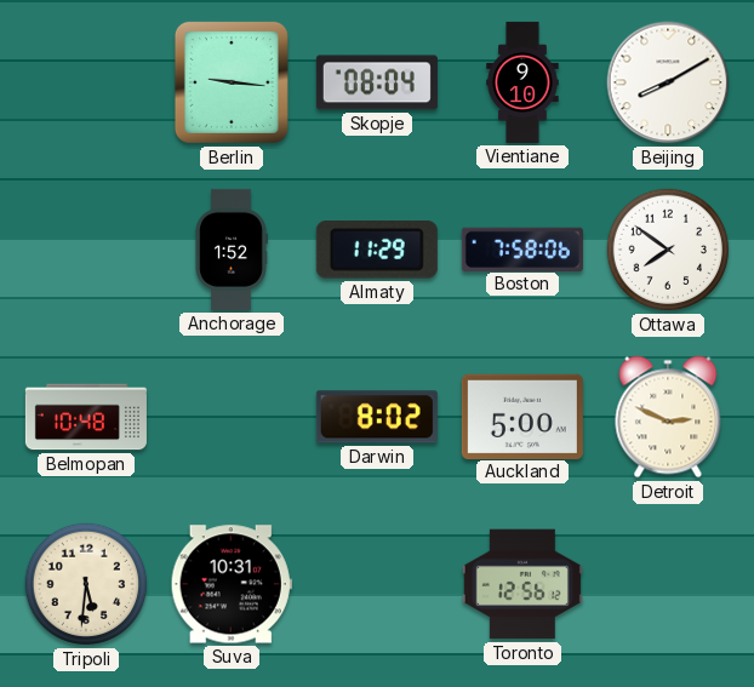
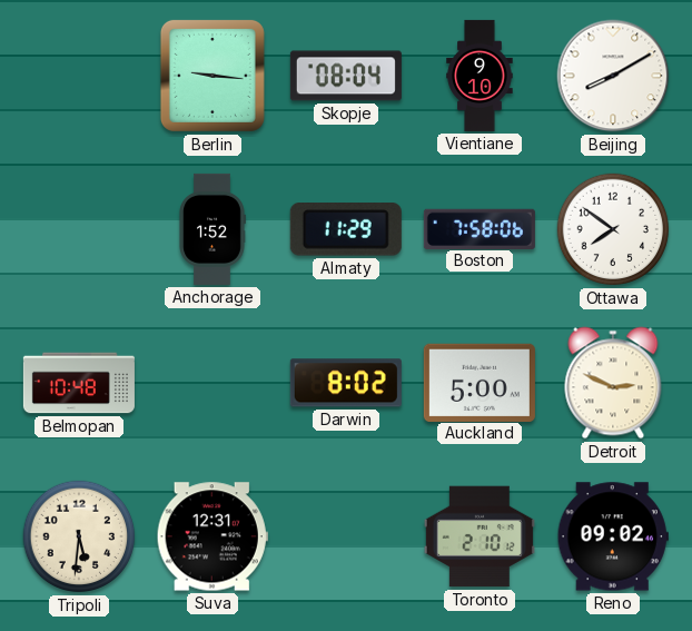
Suva: 10:31 -> 12:31
Toronto: 12:56 -> 2:10
Reno: none -> 09:02
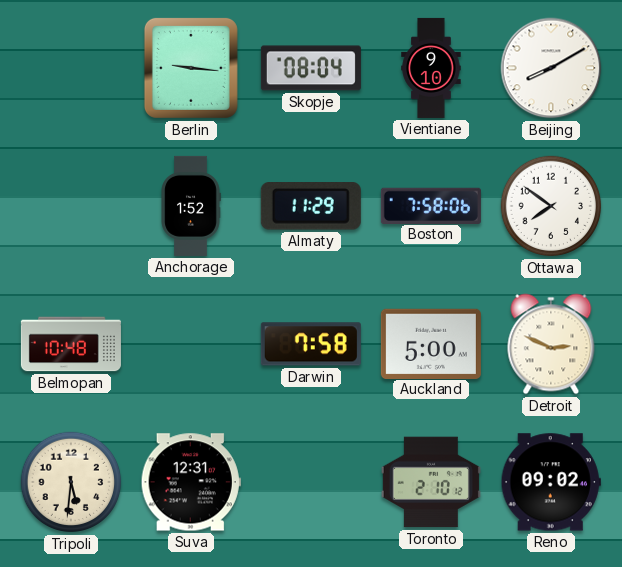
Darwin: 8:02 -> 7:58
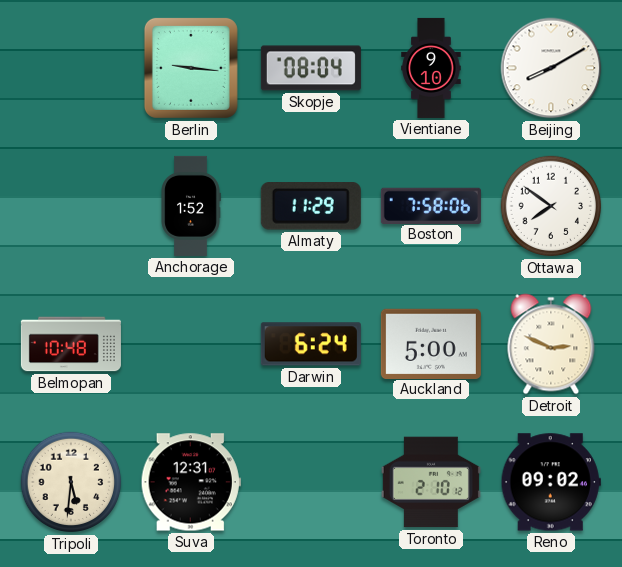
Darwin: 7:58 -> 6:24
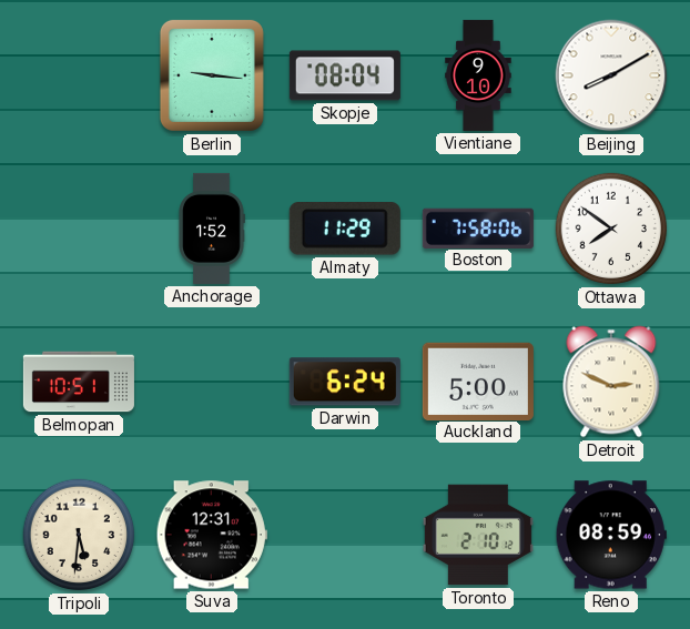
Belmopan: 10:48 -> 10:51
Reno: 09:02 -> 08:59
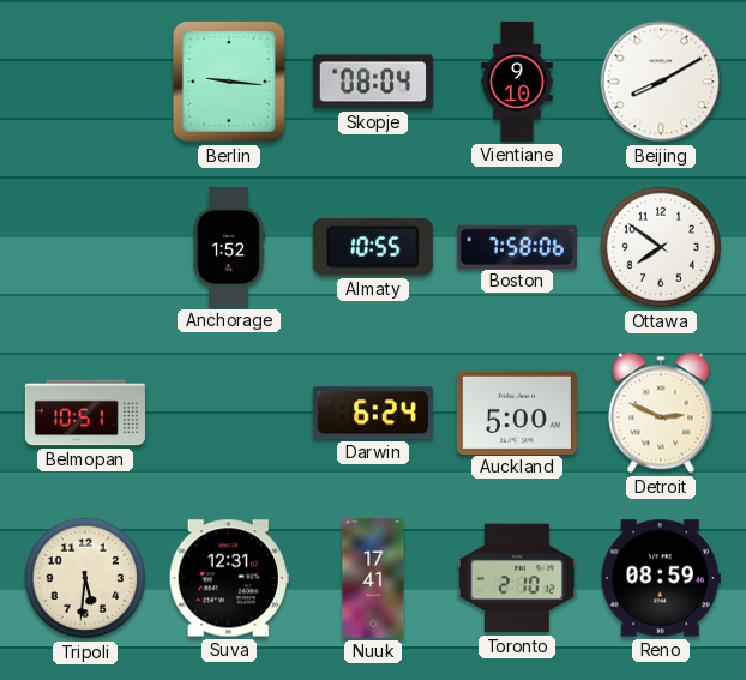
Almaty: 11:29 -> 10:55
Nuuk: none -> 17:41
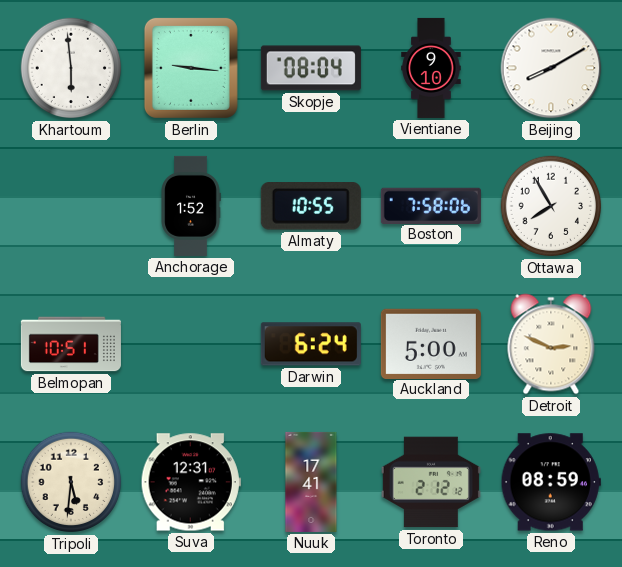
Khartoum: none -> 5:59
Ottawa: 7:51 -> 7:55
Toronto: 2:10 -> 2:12
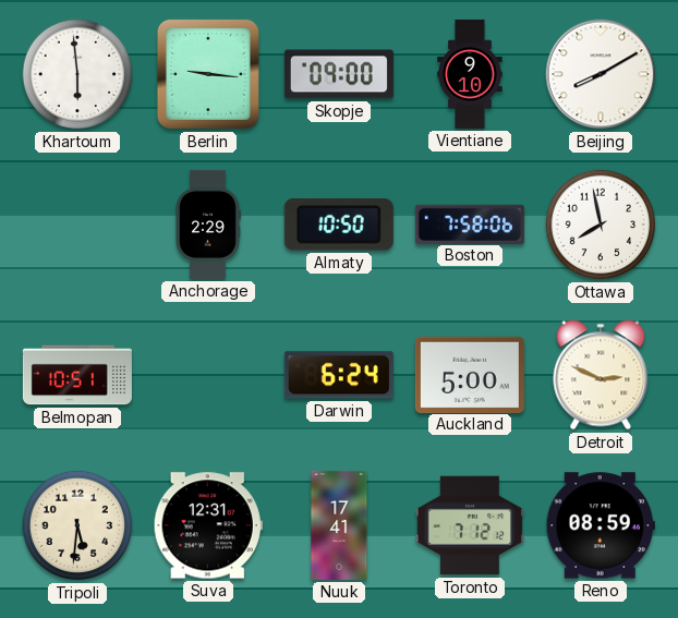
Skopje: 08:04 -> 09:00
Anchorage: 1:52 -> 2:29
Almaty: 10:55 -> 10:50
Ottawa: 7:55 -> 7:58
Toronto: 2:12 -> 7:12
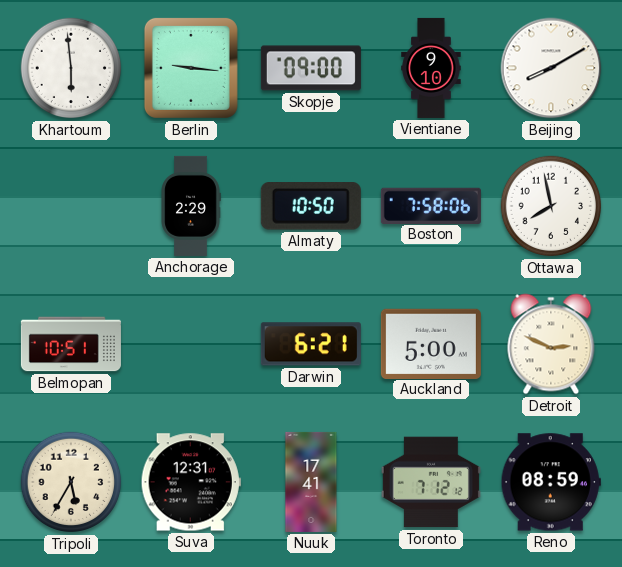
Darwin: 6:24 -> 6:21
Tripoli: 5:31 -> 5:35
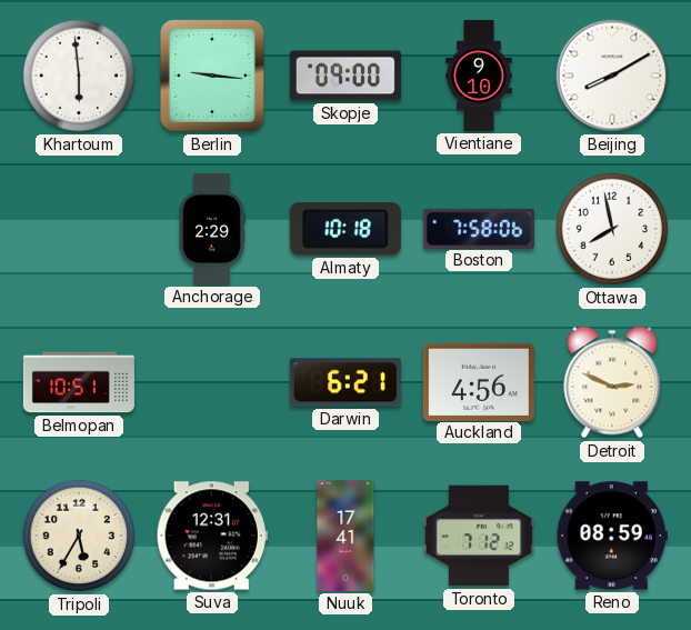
Almaty: 10:50 -> 10:18
Auckland: 5:00 -> 4:56
